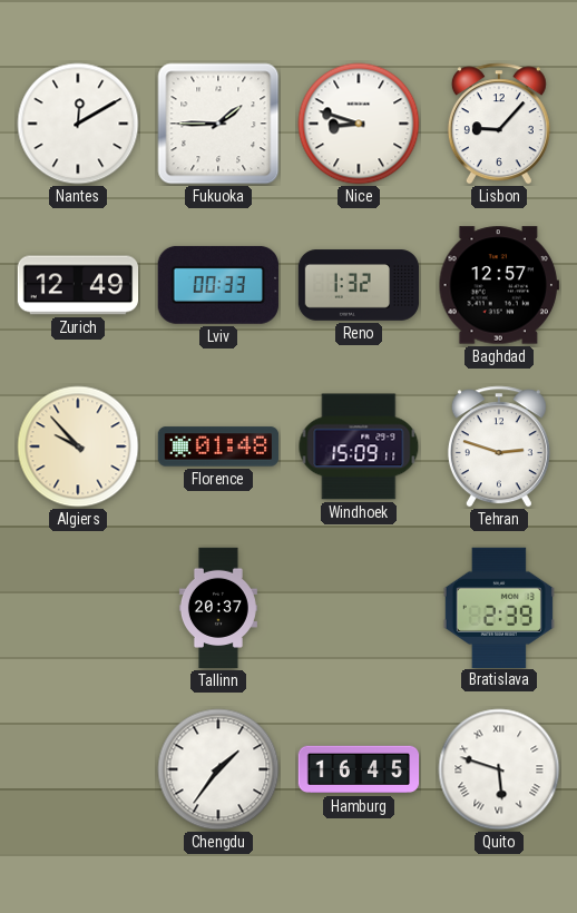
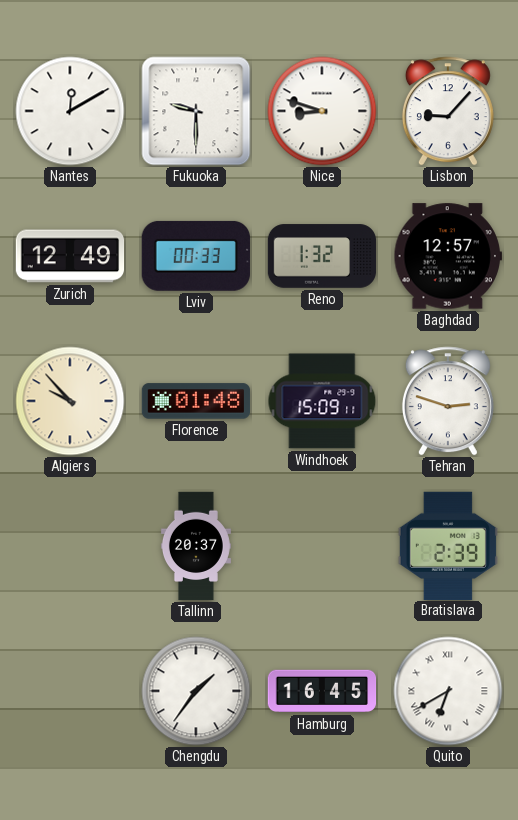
Fukuoka: 1:45 -> 9:30
Quito: 5:48 -> 6:40
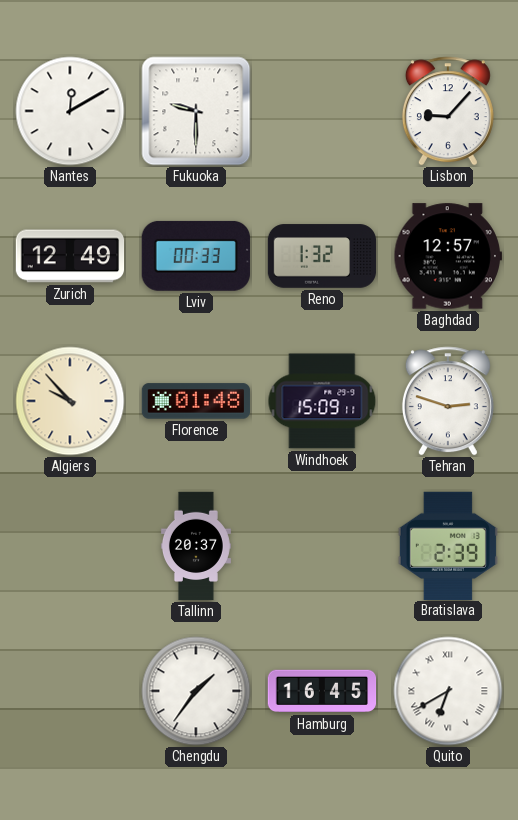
Nice: 8:48 -> none
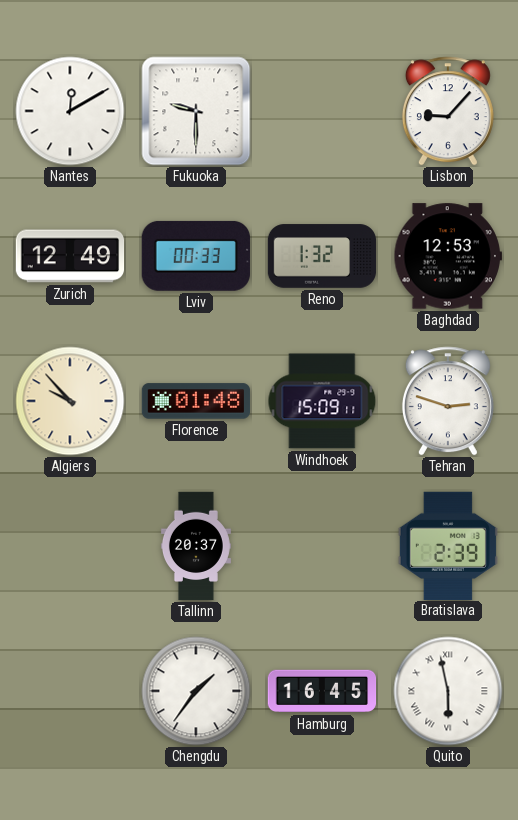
Baghdad: 12:57 -> 12:53
Quito: 6:40 -> 5:58
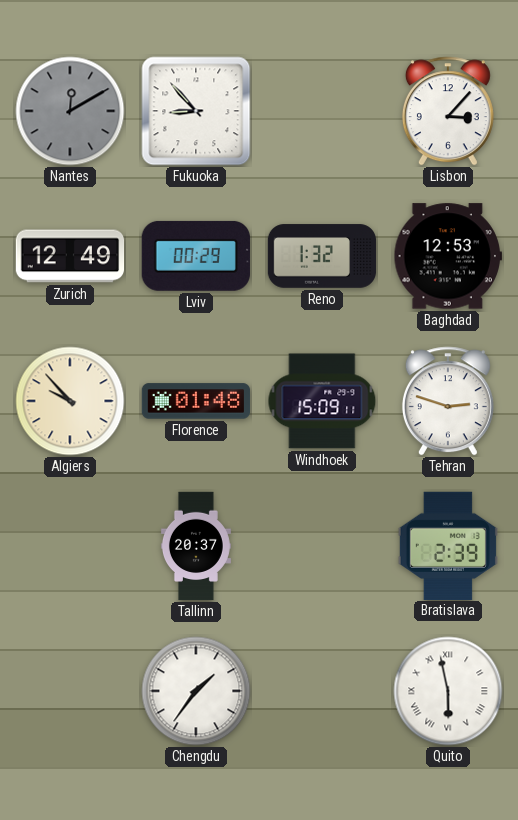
Nantes dial: white -> grey
Fukuoka: 9:30 -> 8:53
Lisbon: 9:07 -> 3:07
Lviv: 00:33 -> 00:29
Hamburg: 16:45 -> none
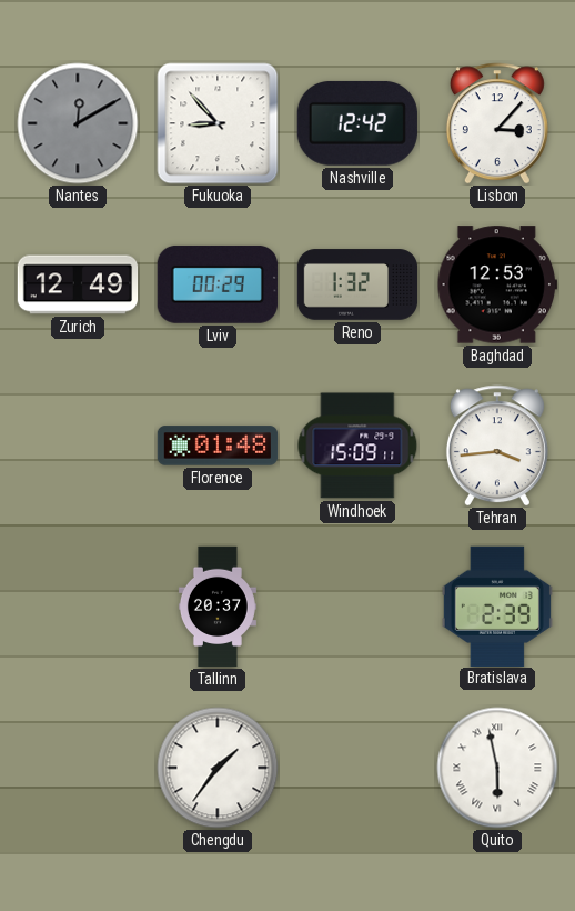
Nashville: none -> 12:42
Algiers: 9:53 -> none
Tehran: 2:48 -> 3:44
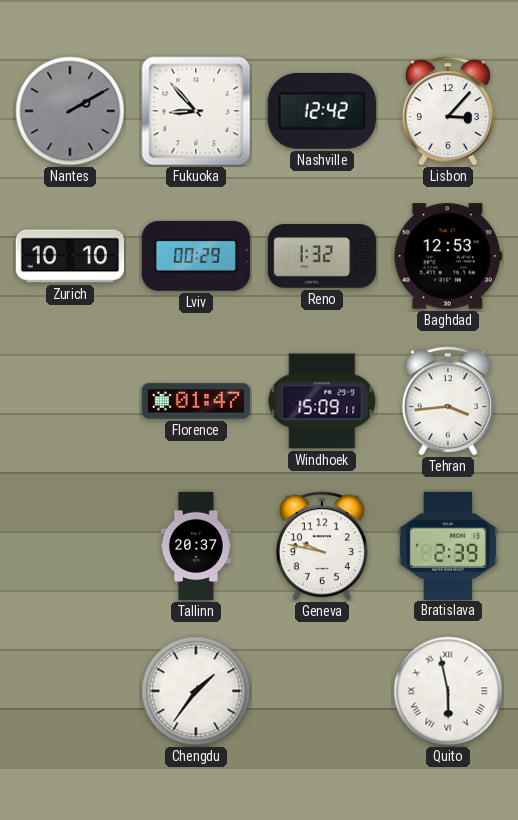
Nantes: 12:10 -> 2:10
Zurich: 12:49 -> 10:10
Florence: 01:48 -> 01:47
Geneva: none -> 9:47
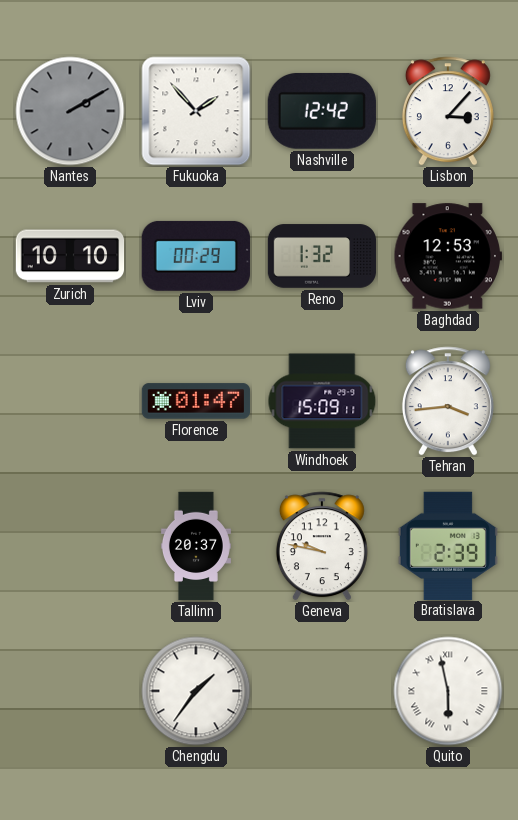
Fukuoka: 8:53 -> 1:53
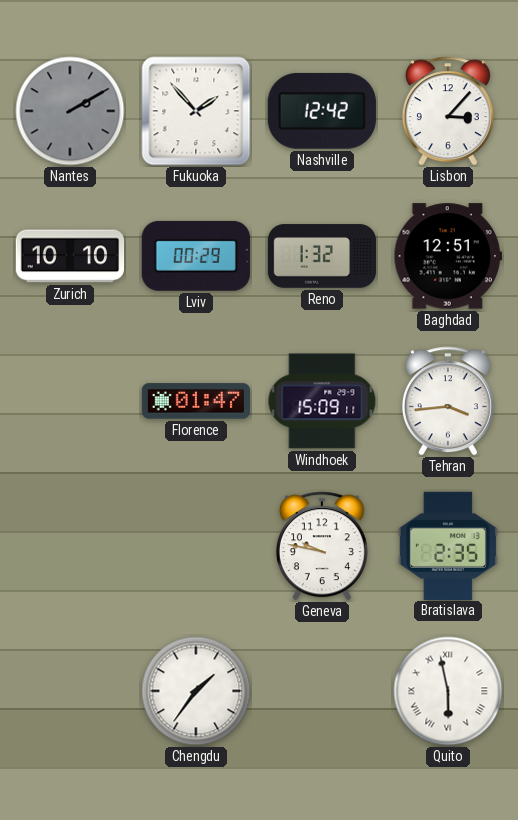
Baghdad: 12:53 -> 12:51
Tallinn: 20:37 -> none
Bratislava: 2:39 -> 2:35
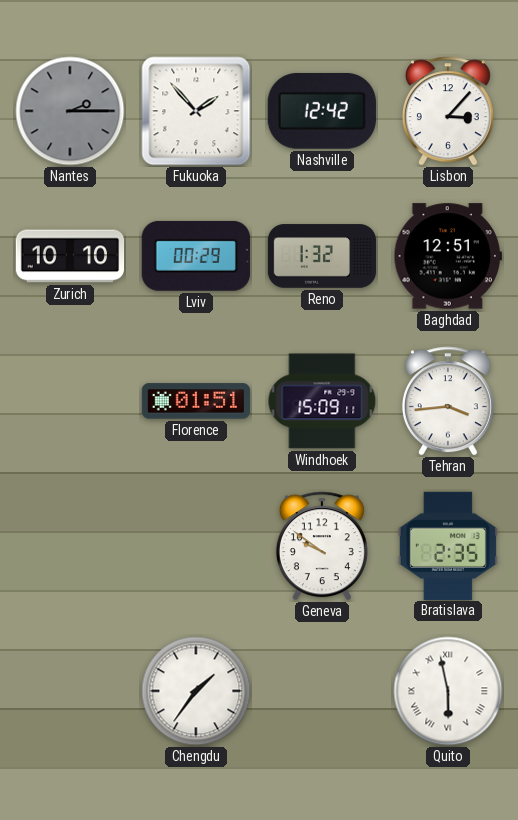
Nantes: 2:10 -> 2:15
Florence: 01:47 -> 01:51
Geneva: 9:47 -> 9:51
